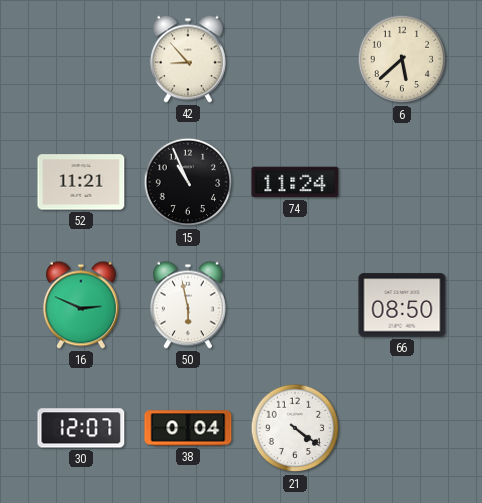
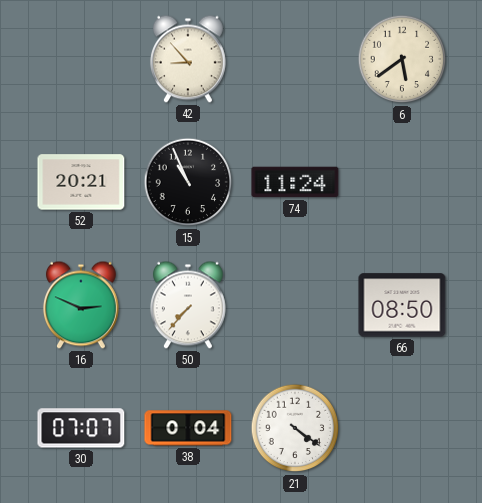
6: 5:38 -> 5:39
52: 11:21 -> 20:21
50: 5:58 -> 7:37
30: 12:07 -> 07:07
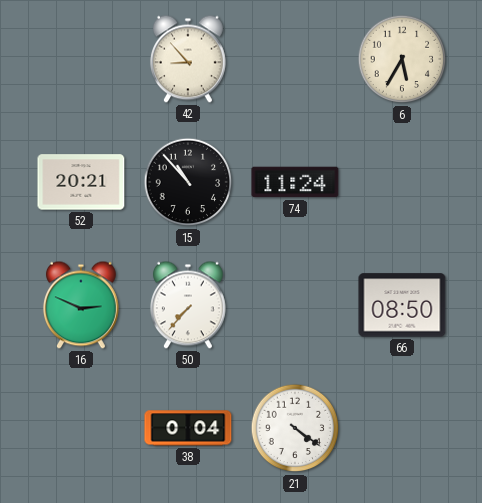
6: 5:39 -> 5:35
15: 10:56 -> 10:53
30: 07:07 -> none
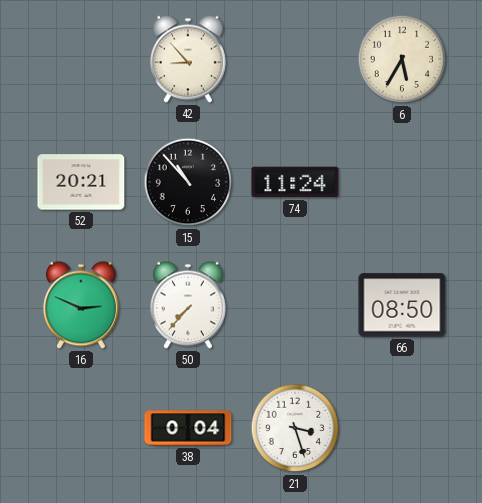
21: 4:21 -> 3:27
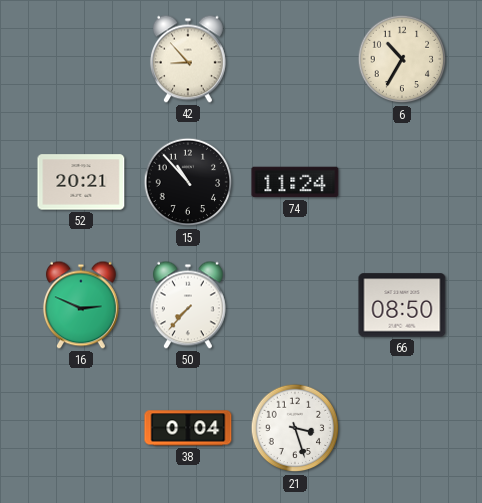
6: 5:35 -> 10:35
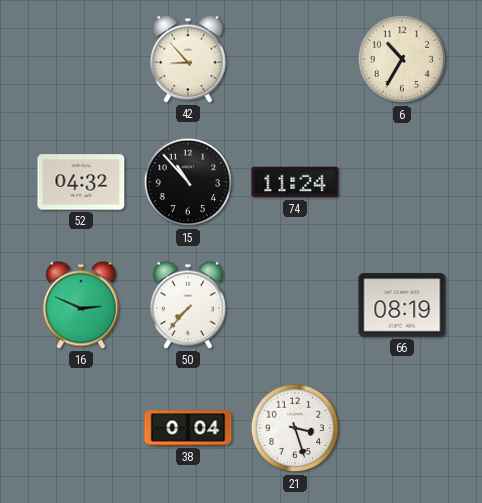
52: 20:21 -> 04:32
66: 08:50 -> 08:19
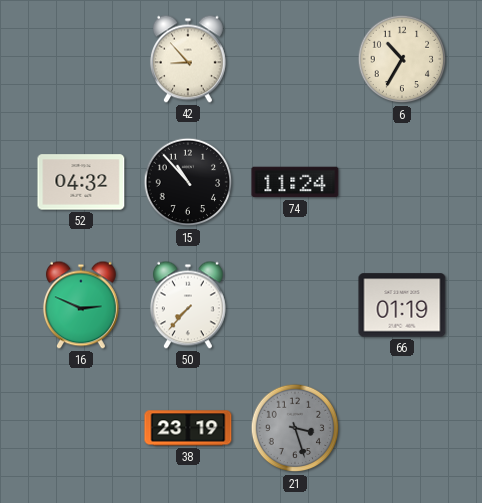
66: 08:19 -> 01:19
38: 0:04 -> 23:19
21 dial: white -> grey
